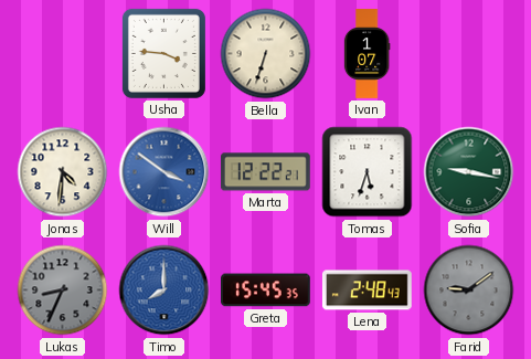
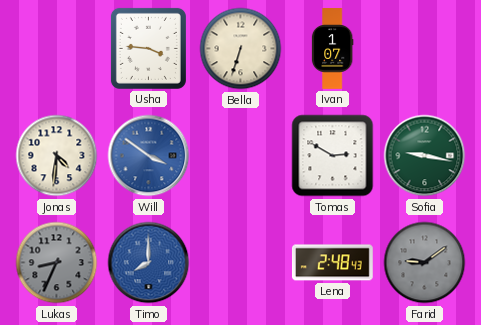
Marta: 12:22 -> none
Tomas: 5:33 -> 2:50
Greta: 15:45 -> none
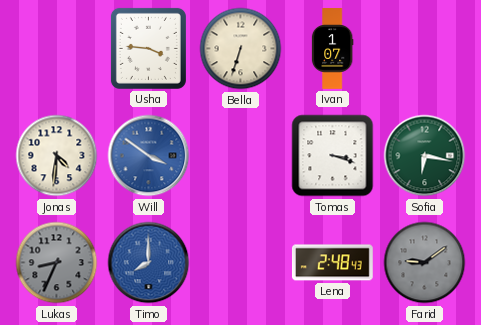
Tomas: 2:50 -> 3:18
Sofia: 9:17 -> 6:17
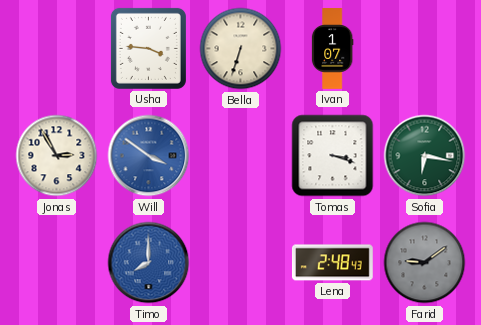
Jonas: 4:31 -> 2:55
Lukas: 8:34 -> none
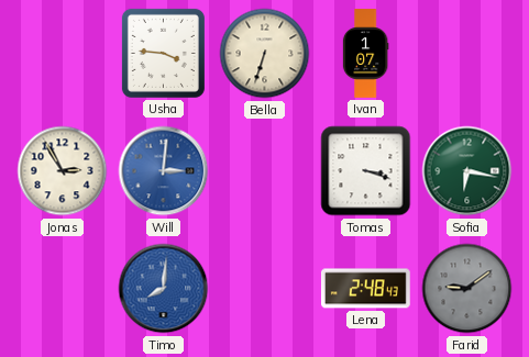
Will: 3:51 -> 3:01
Timo: 8:00 -> 8:01
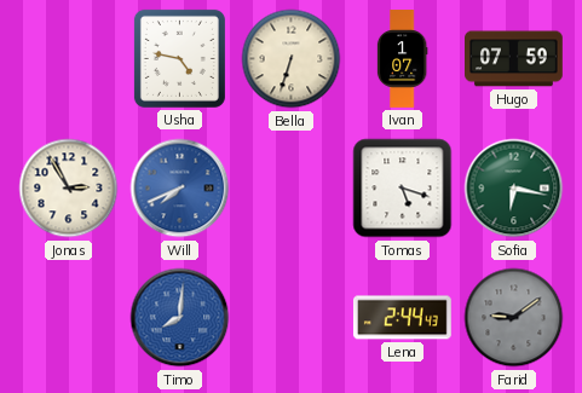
Usha: 3:46 -> 4:47
Hugo: none -> 07:59
Will: 3:01 -> 7:41
Tomas: 3:18 -> 5:18
Lena: 2:48 -> 2:44
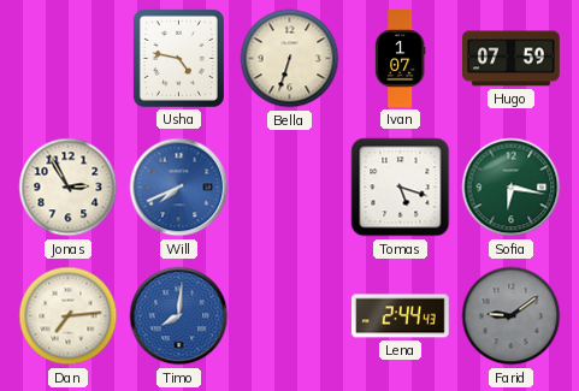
Dan: none -> 7:14
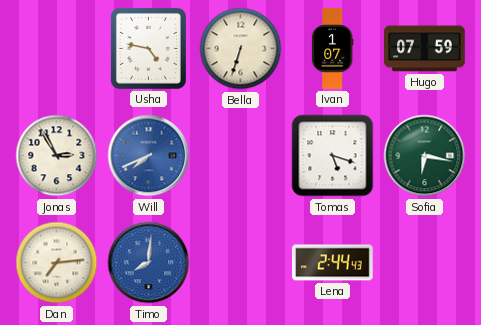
Farid: 9:09 -> none
